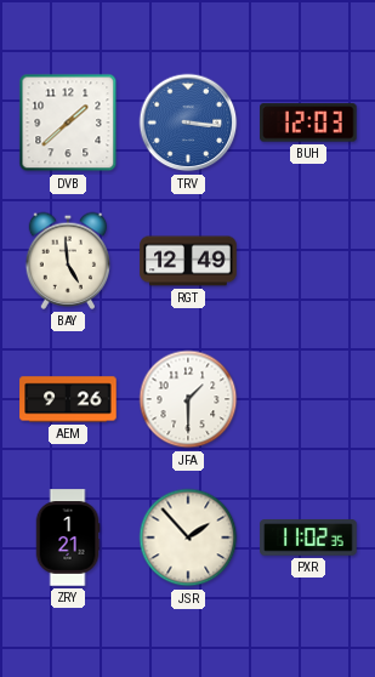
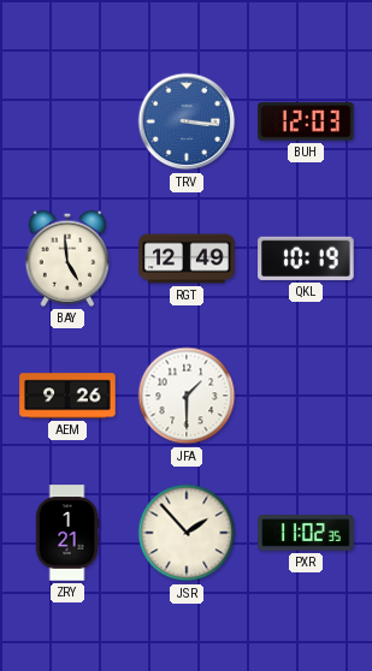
DVB: 1:38 -> none
QKL: none -> 10:19
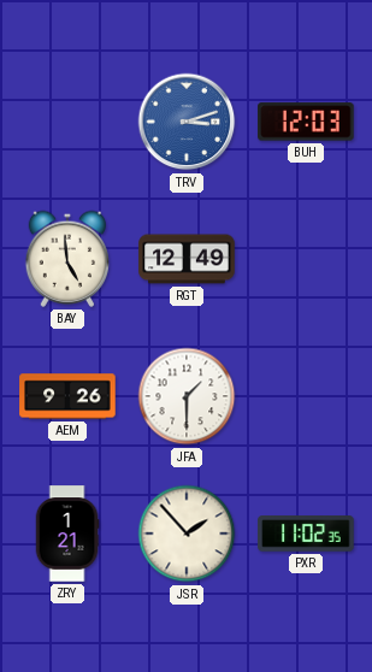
TRV: 3:16 -> 3:12
QKL: 10:19 -> none
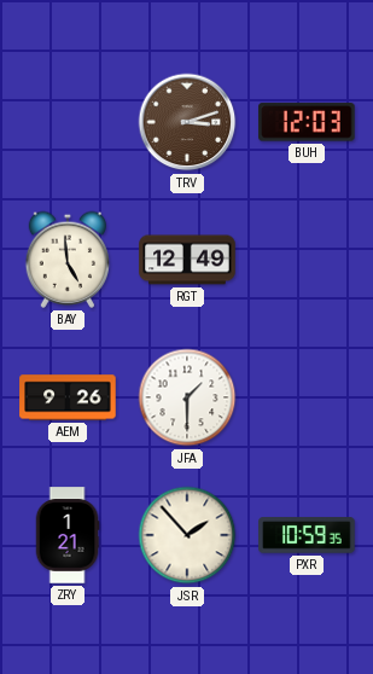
TRV dial: blue -> brown
PXR: 11:02 -> 10:59
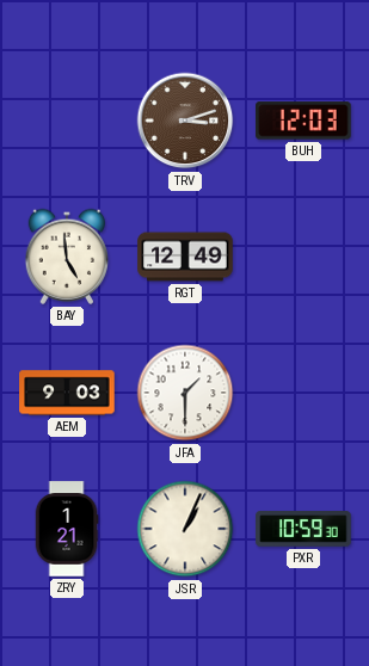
AEM: 9:26 -> 9:03
JSR: 1:53 -> 1:04
PXR: 10:59:35 -> 10:59:30
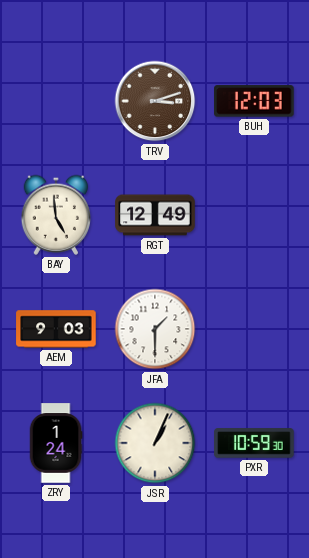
ZRY: 1:21 -> 1:24
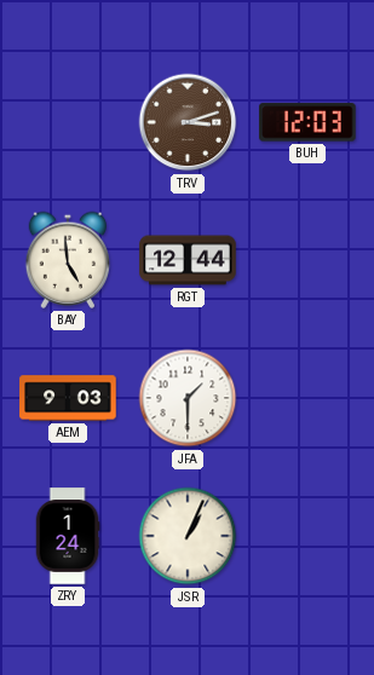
RGT: 12:49 -> 12:44
PXR: 10:59 -> none
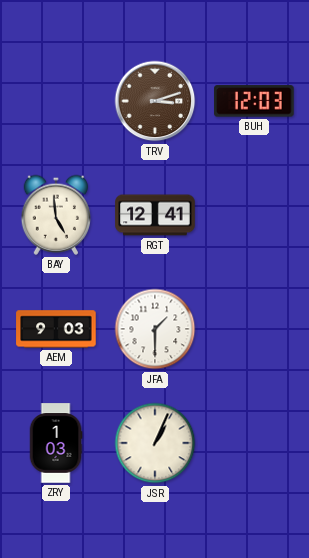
RGT: 12:44 -> 12:41
ZRY: 1:24 -> 1:03
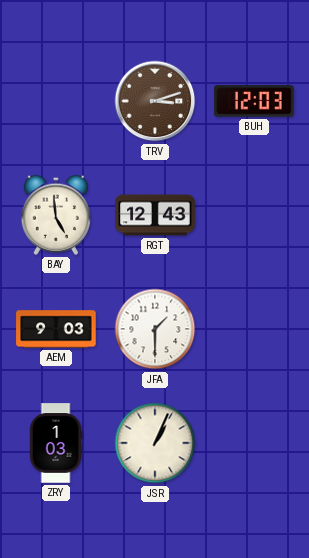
RGT: 12:41 -> 12:43
